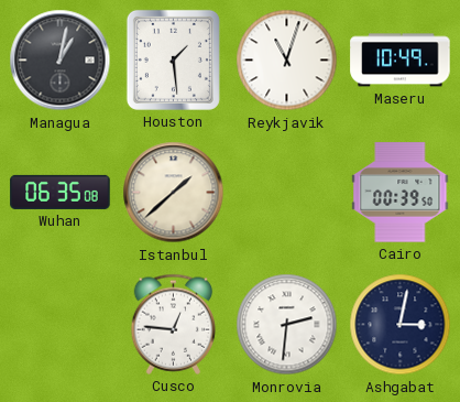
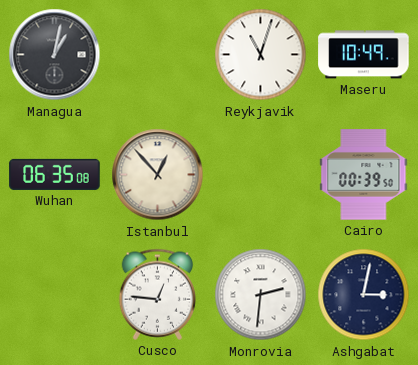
Houston: 1:29 -> none
Istanbul: 1:38 -> 12:53
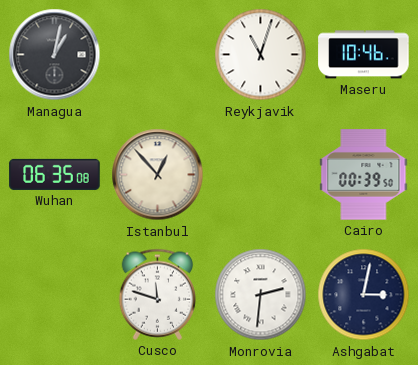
Maseru: 10:49 -> 10:46
Cusco: 12:46 -> 11:48
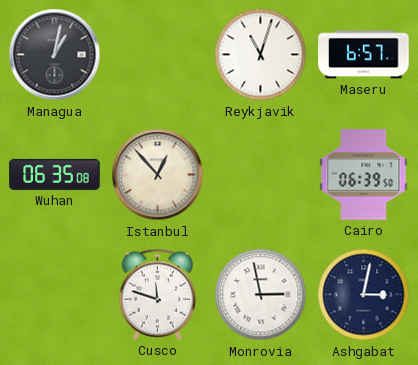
Maseru: 10:46 -> 6:57
Cairo: 00:39 -> 06:39
Monrovia: 2:31 -> 2:58
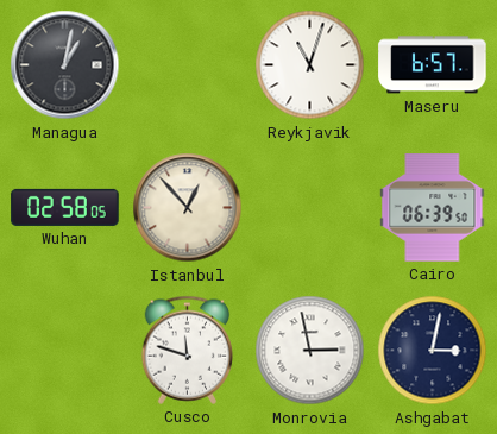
Wuhan: 06:35 -> 02:58
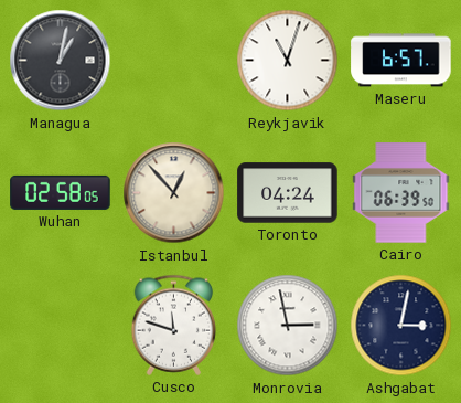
Toronto: none -> 04:24
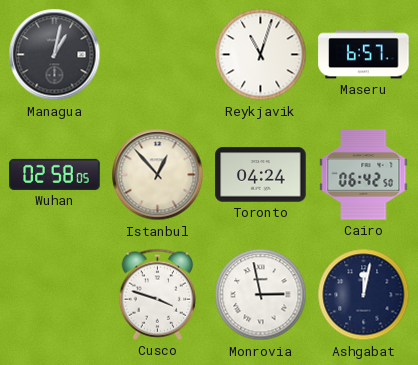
Cairo: 06:39 -> 06:42
Cusco: 11:48 -> 3:48
Ashgabat: 3:02 -> 12:02
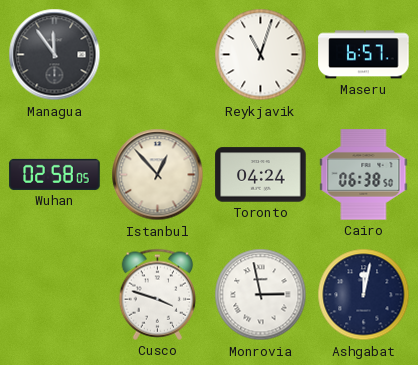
Managua: 1:02 -> 11:54
Cairo: 06:42 -> 06:38
